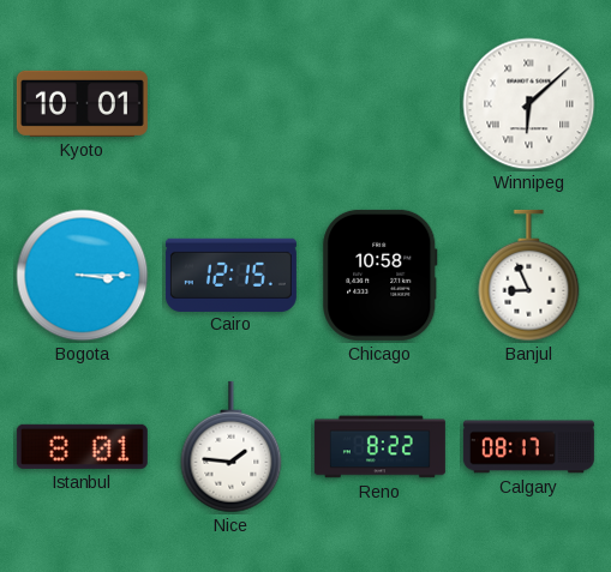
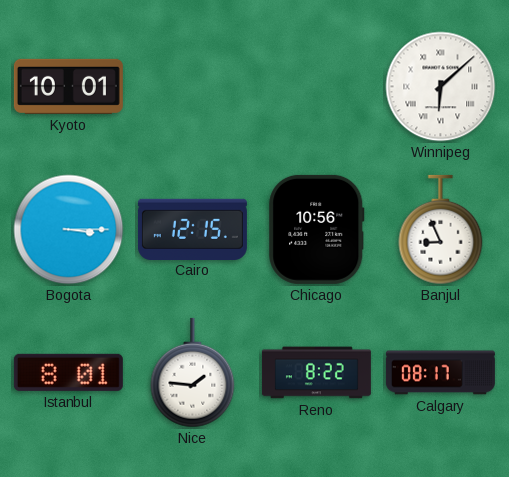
Chicago: 10:58 -> 10:56
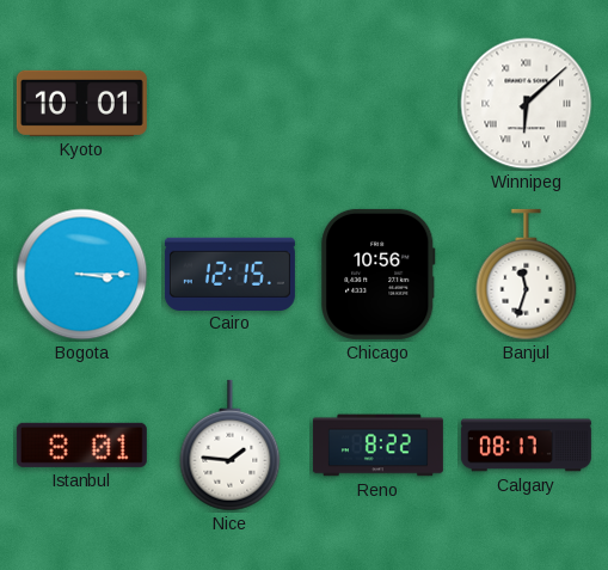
Banjul: 8:56 -> 11:33
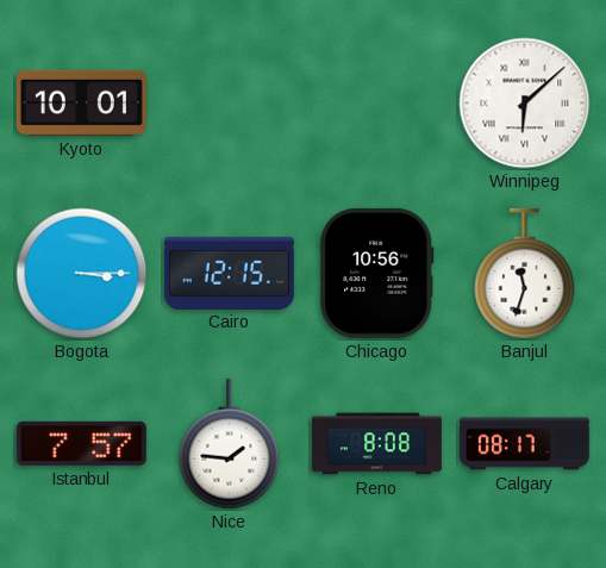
Istanbul: 8:01 -> 7:57
Reno: 8:22 -> 8:08
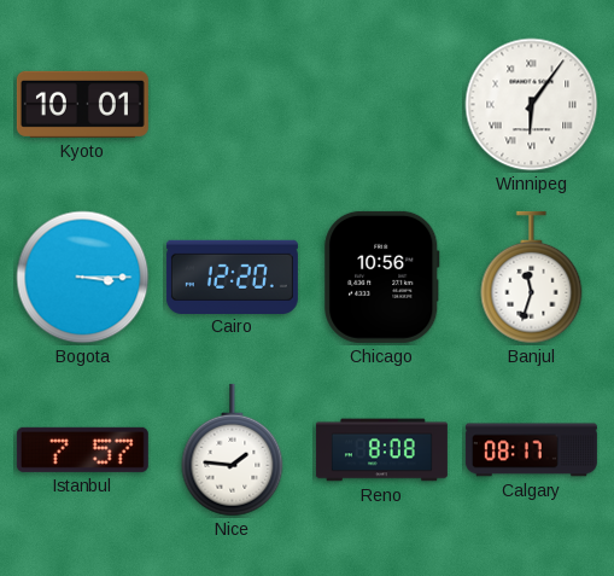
Winnipeg: 6:08 -> 6:06
Cairo: 12:15 -> 12:20
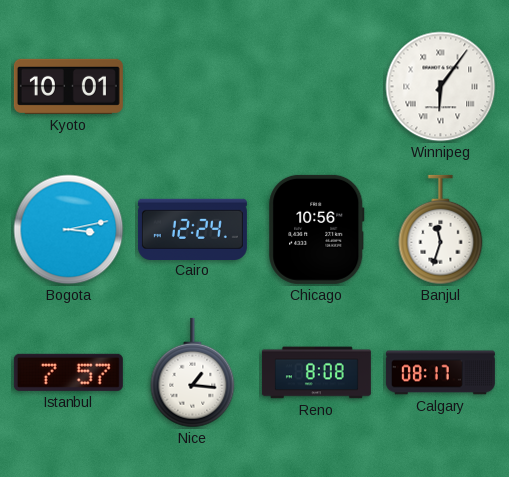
Bogota: 3:15 -> 3:13
Cairo: 12:20 -> 12:24
Nice: 1:46 -> 1:16
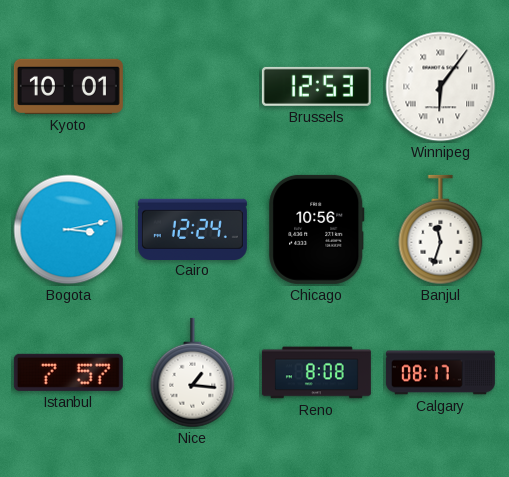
Brussels: none -> 12:53
